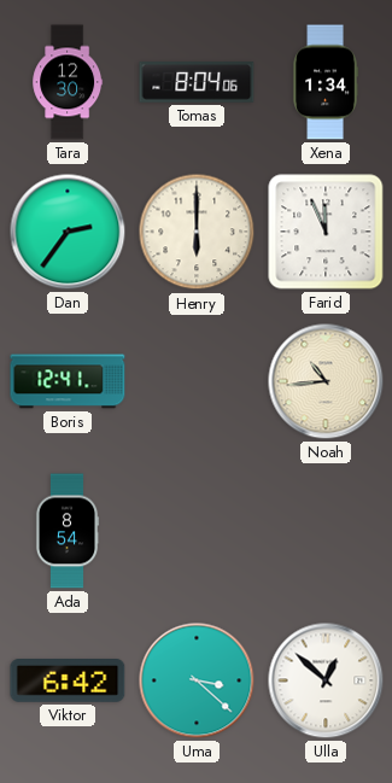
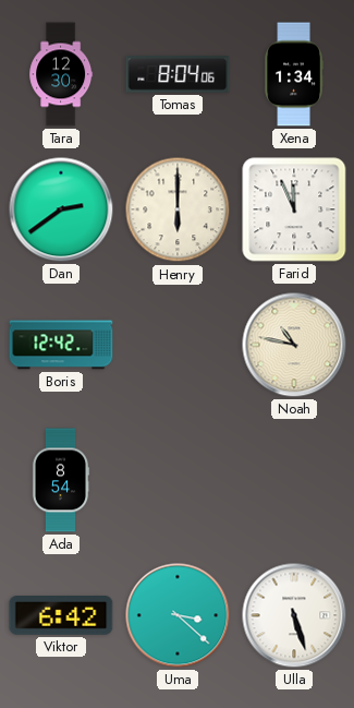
Dan: 2:36 -> 2:39
Boris: 12:41 -> 12:42
Noah: 10:44 -> 10:47
Ulla: 12:52 -> 5:27
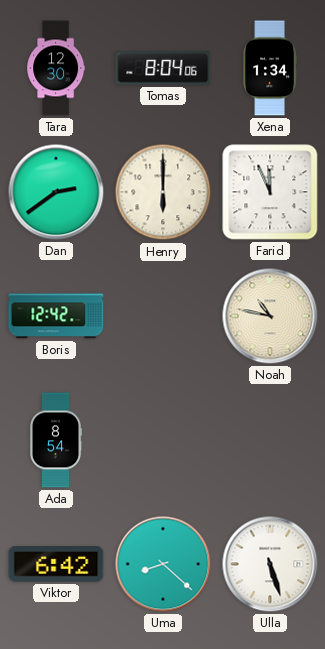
Uma: 3:22 -> 8:22
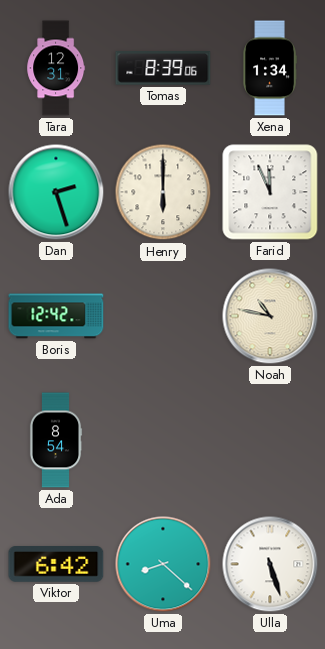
Tara: 12:30 -> 12:31
Tomas: 8:04 -> 8:39
Dan: 2:39 -> 2:27
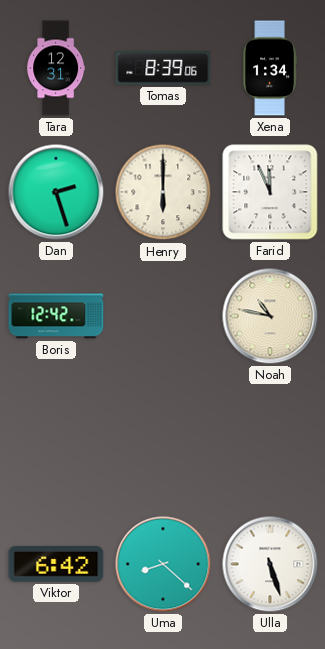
Ada: 8:54 -> none
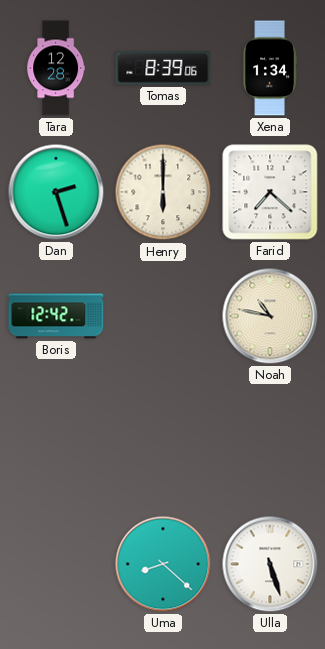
Tara: 12:31 -> 12:28
Farid: 11:56 -> 7:22
Viktor: 6:42 -> none
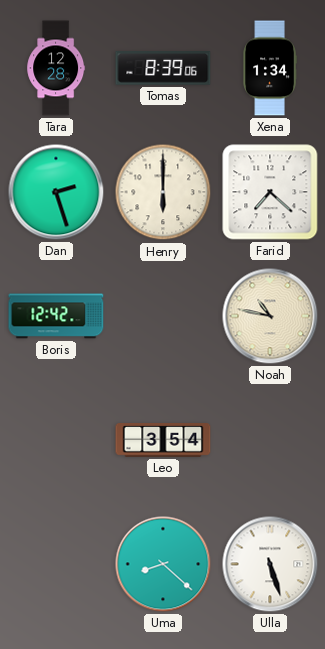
Leo: none -> 3:54
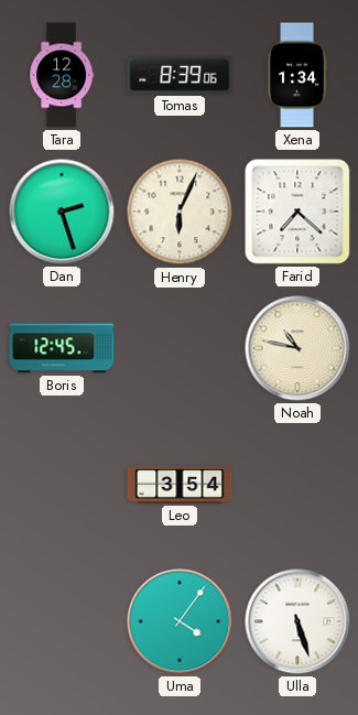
Henry: 6:00 -> 6:04
Boris: 12:42 -> 12:45
Uma: 8:22 -> 4:06
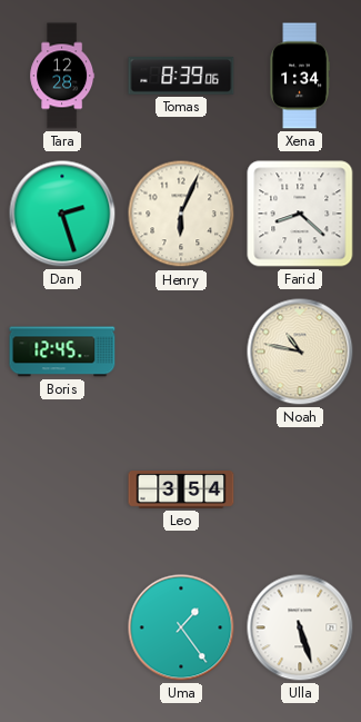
Farid: 7:22 -> 8:22
Uma: 4:06 -> 1:24
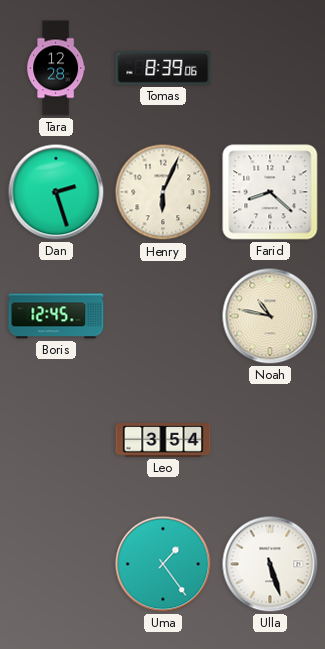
Xena: 1:34 -> none
